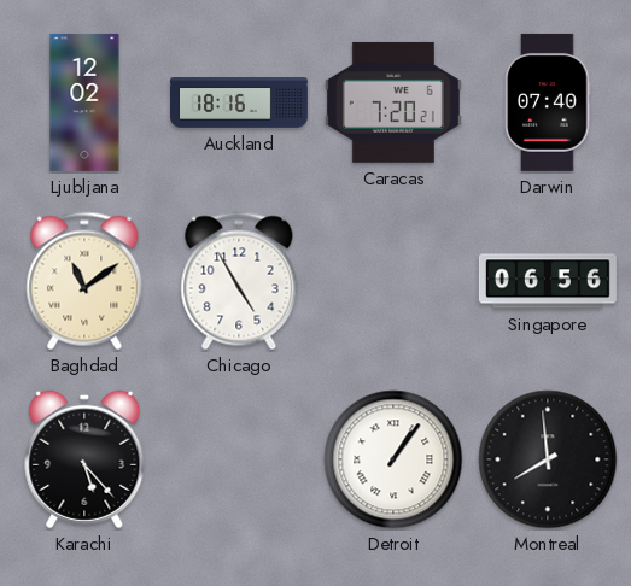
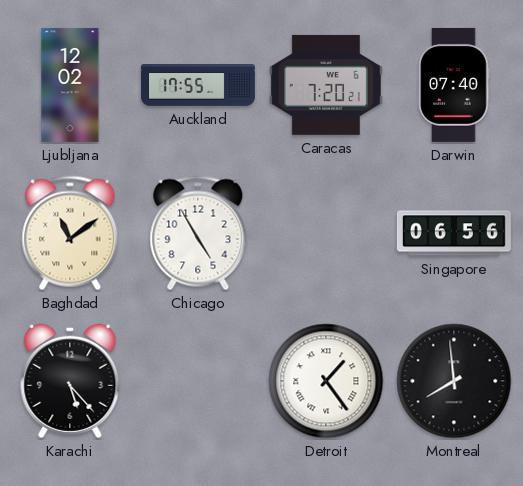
Auckland: 18:16 -> 17:55
Detroit: 1:06 -> 1:24
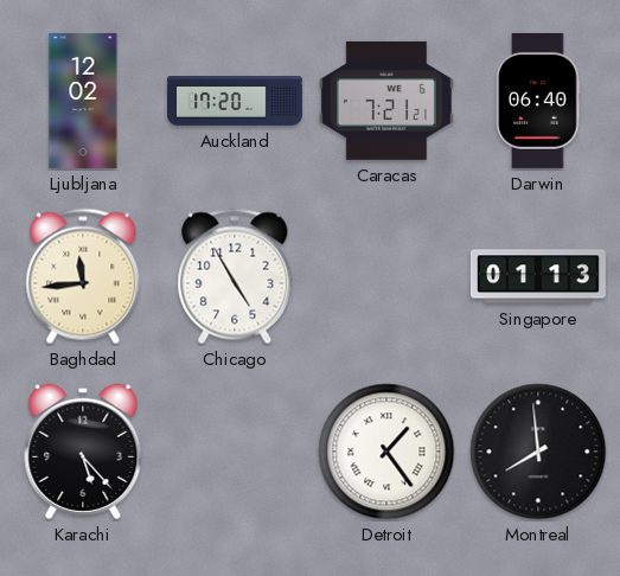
Auckland: 17:55 -> 17:20
Caracas: 7:20 -> 7:21
Darwin: 07:40 -> 06:40
Baghdad: 11:09 -> 11:44
Singapore: 06:56 -> 01:13
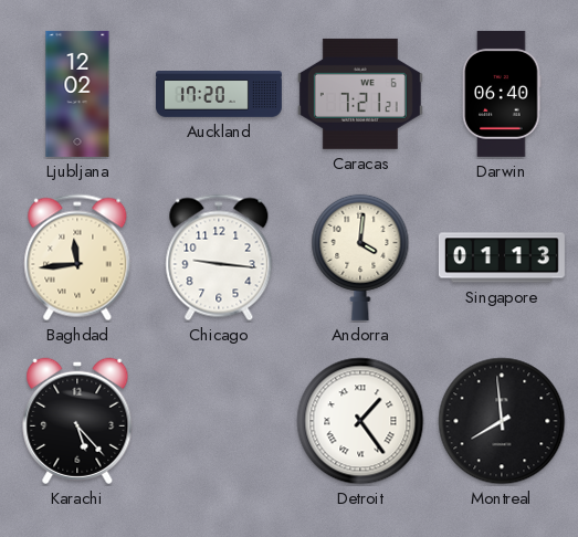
Chicago: 4:55 -> 9:16
Andorra: none -> 4:01
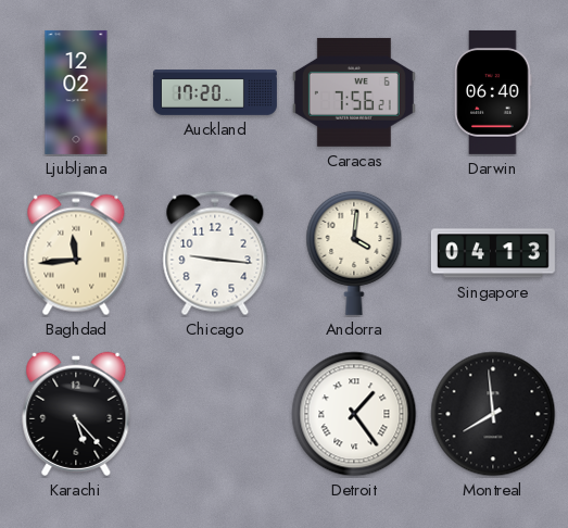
Caracas: 7:21 -> 7:56
Singapore: 01:13 -> 04:13
